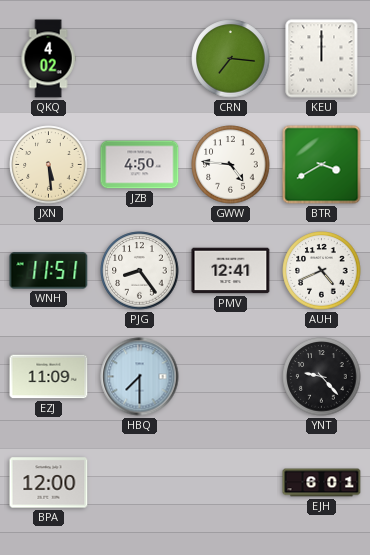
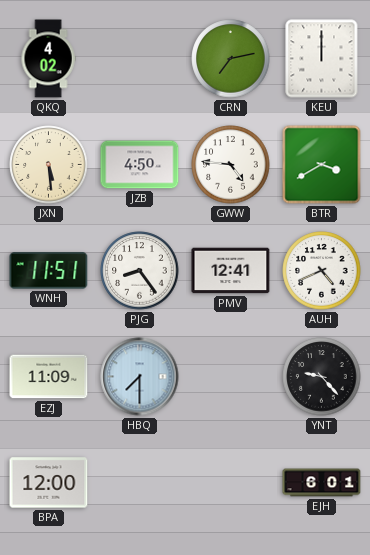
CRN: 7:16 -> 7:13
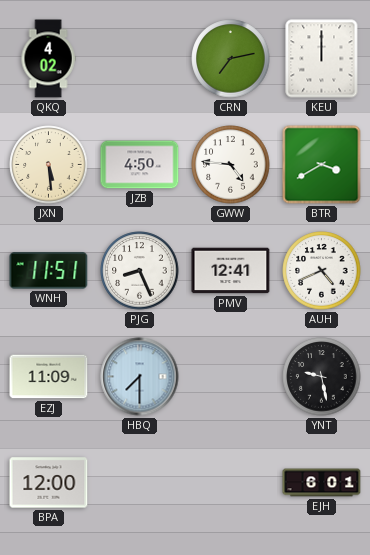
PJG: 8:24 -> 8:26
YNT: 9:23 -> 9:28
